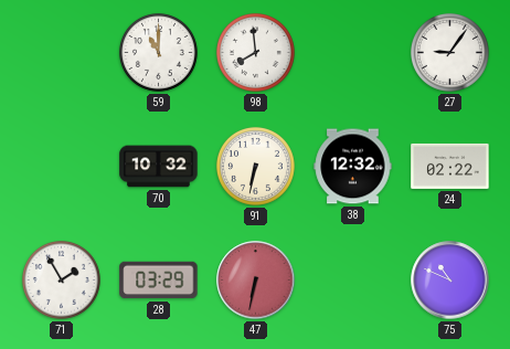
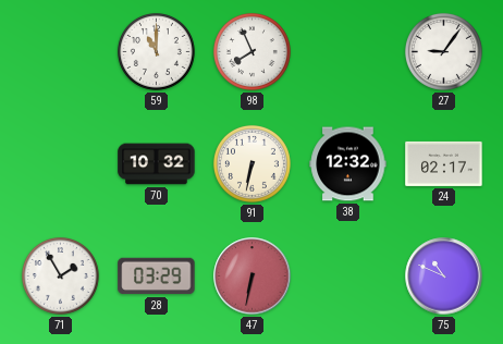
98: 7:59 -> 7:56
24: 02:22 -> 02:17
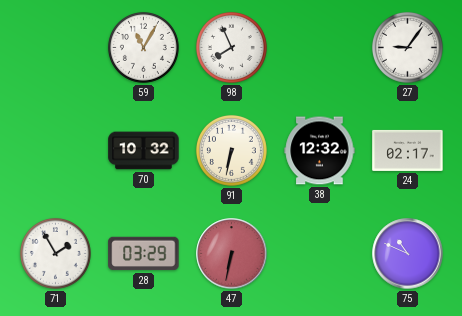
59: 11:00 -> 11:05
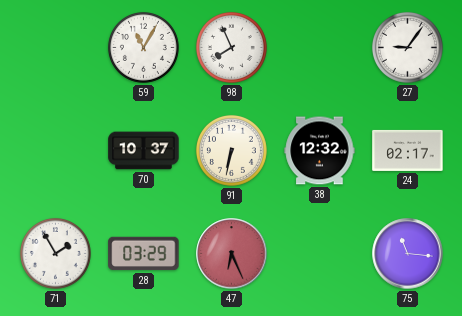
70: 10:32 -> 10:37
47: 6:32 -> 6:26
75: 10:49 -> 11:16
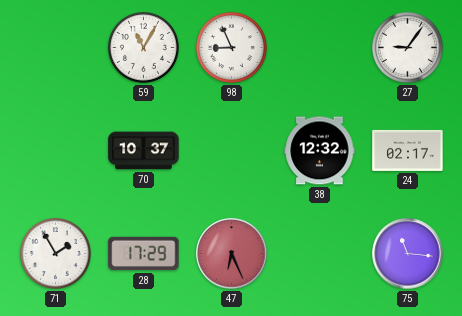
98: 7:56 -> 8:56
91: 6:32 -> none
28: 03:29 -> 17:29
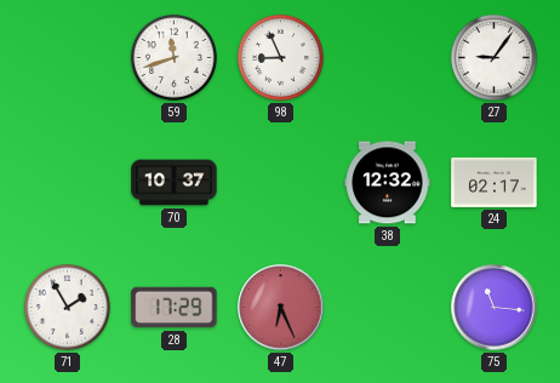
59: 11:05 -> 11:42
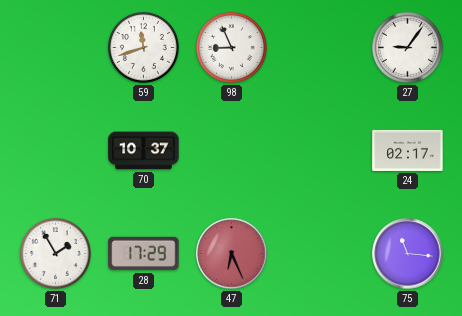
38: 12:32 -> none
